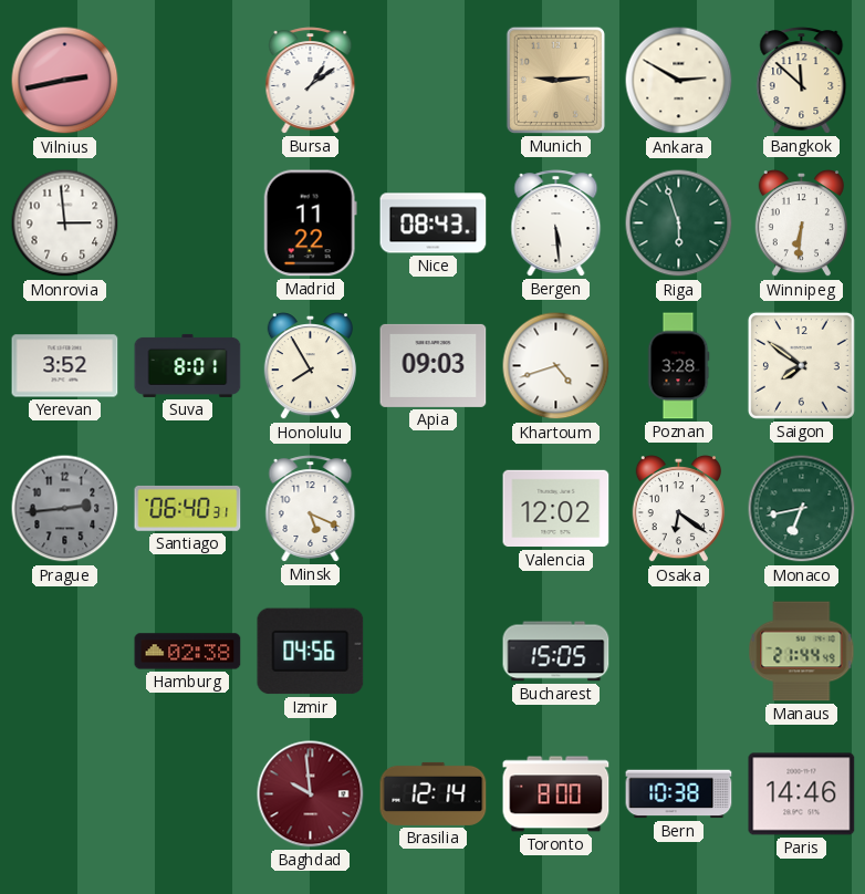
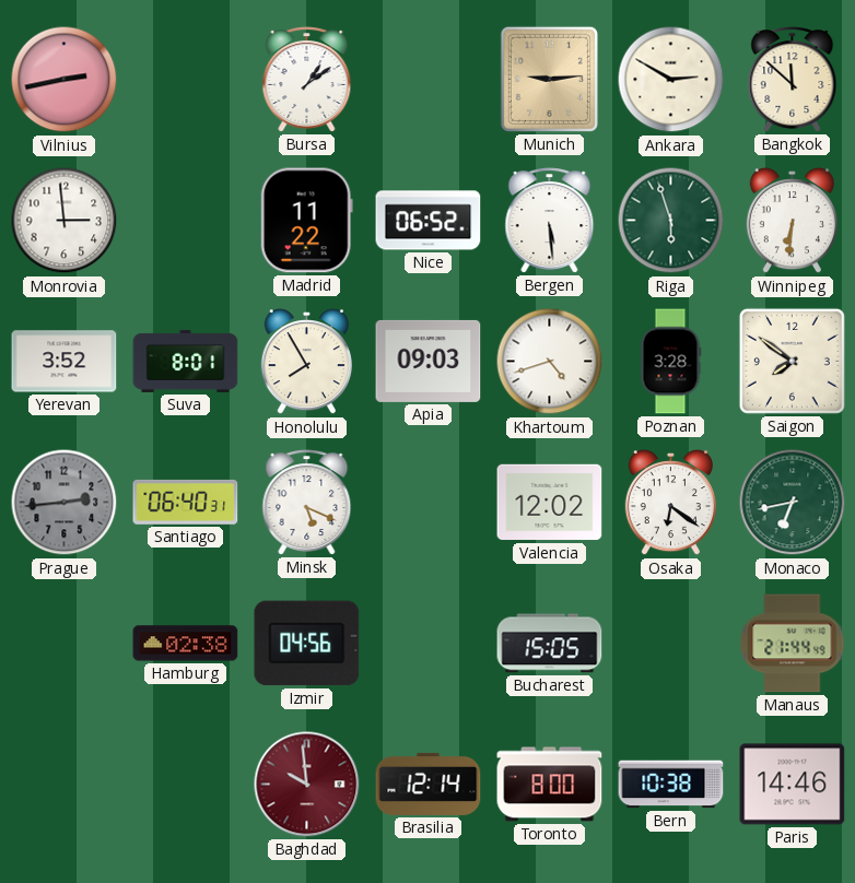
Nice: 08:43 -> 06:52
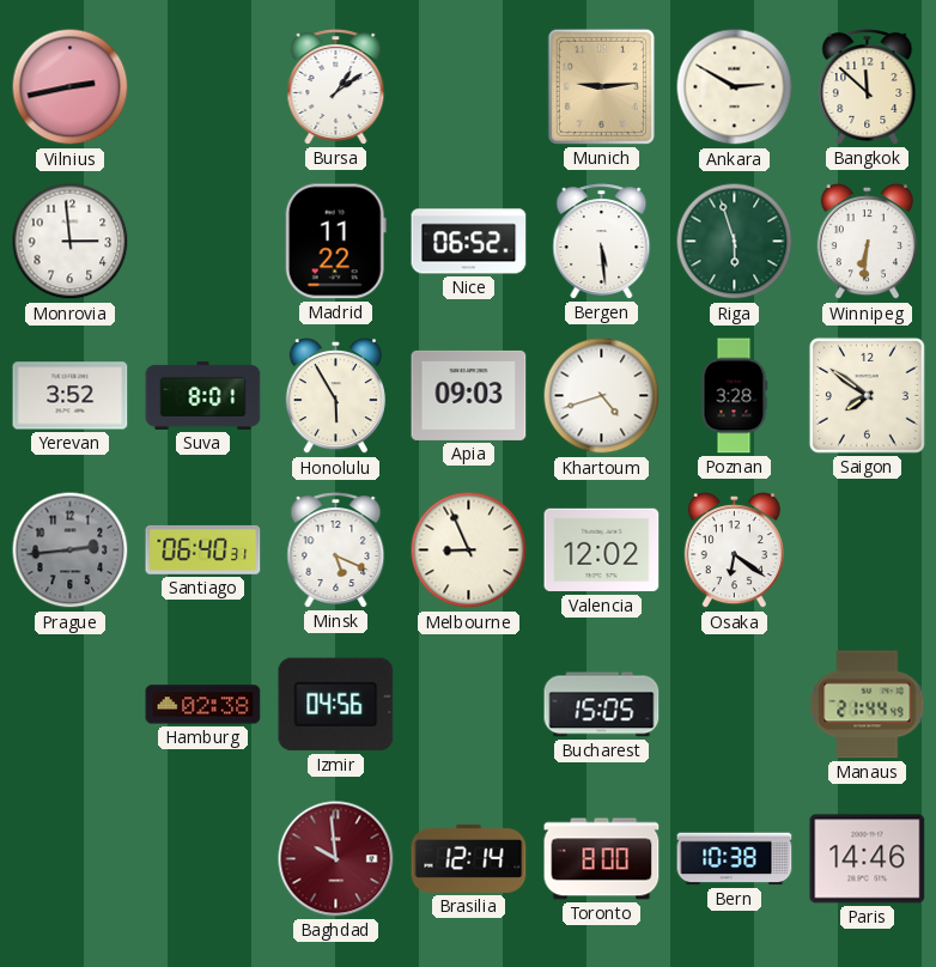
Honolulu: 7:55 -> 5:55
Melbourne: none -> 8:56
Monaco: 6:43 -> none
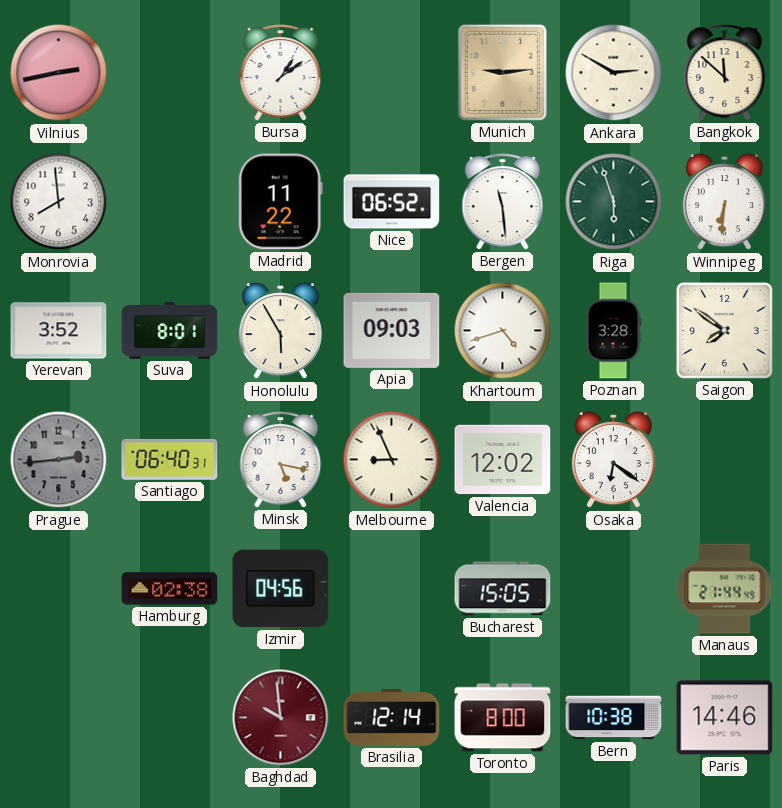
Monrovia: 2:59 -> 7:59
Bergen: 5:29 -> 11:29
Minsk: 5:19 -> 5:17
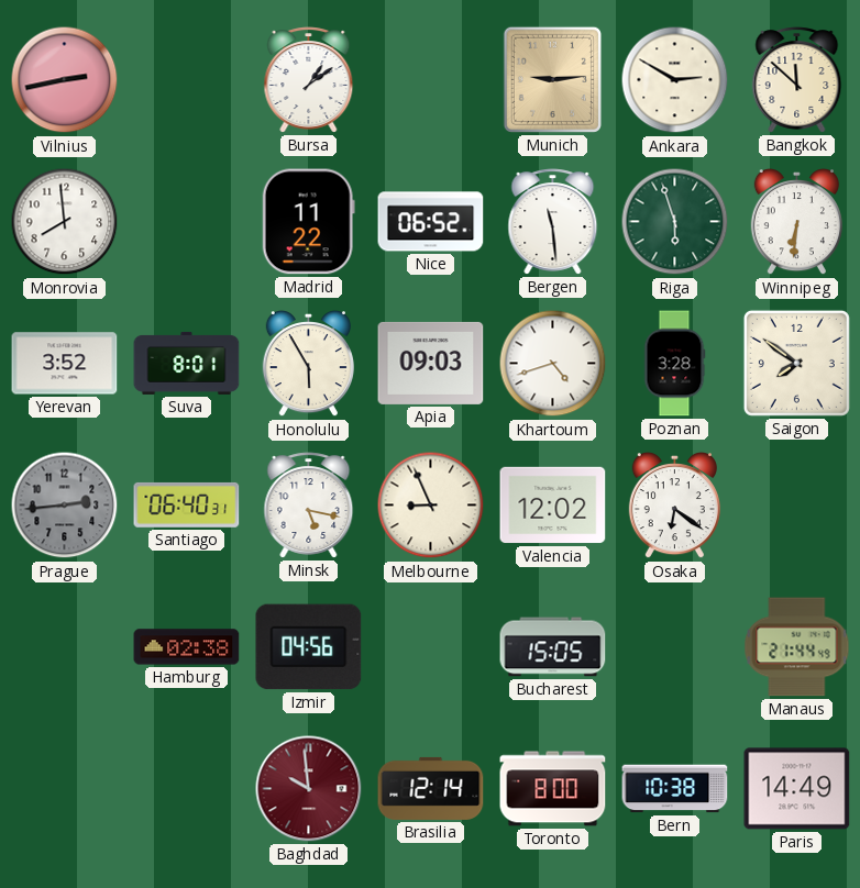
Paris: 14:46 -> 14:49
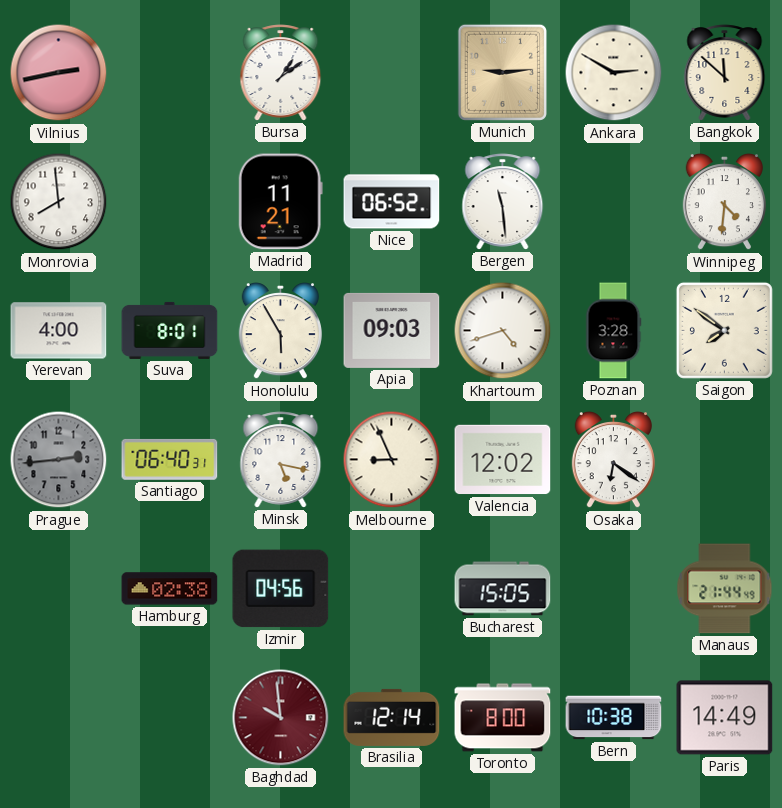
Madrid: 11:22 -> 11:21
Riga: 5:57 -> none
Winnipeg: 6:31 -> 4:31
Yerevan: 3:52 -> 4:00
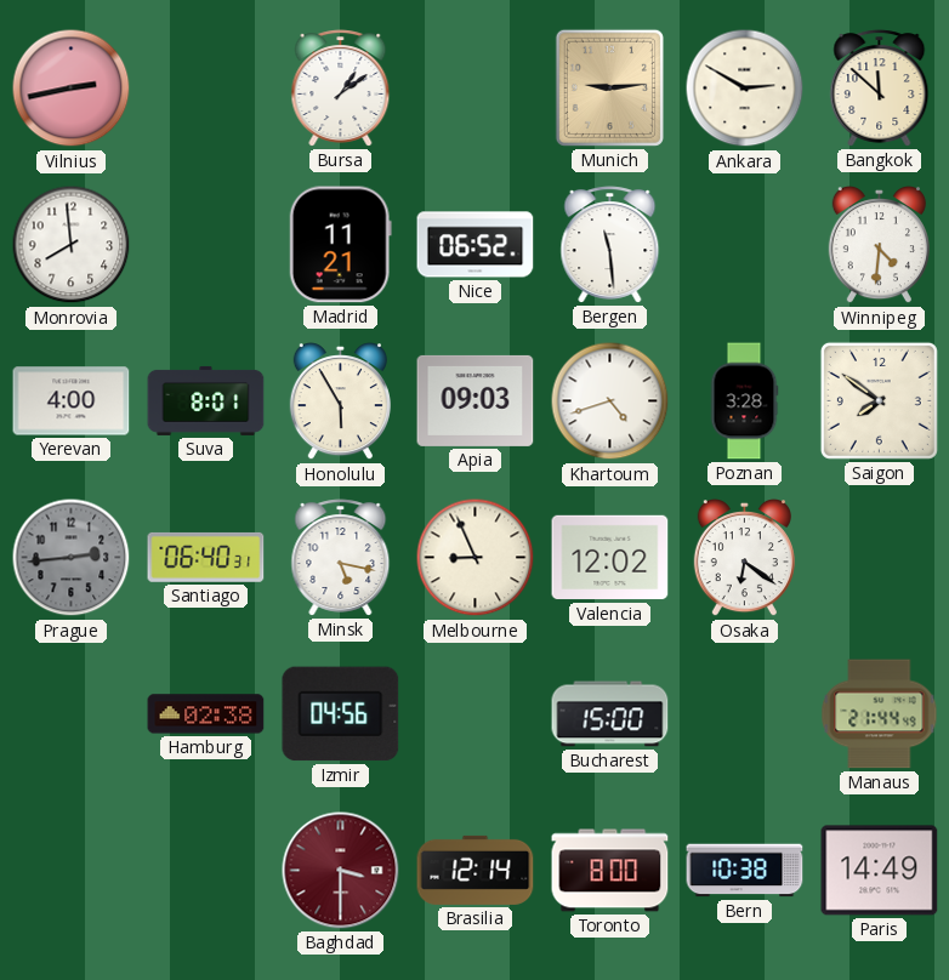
Bucharest: 15:05 -> 15:00
Baghdad: 9:59 -> 3:30
